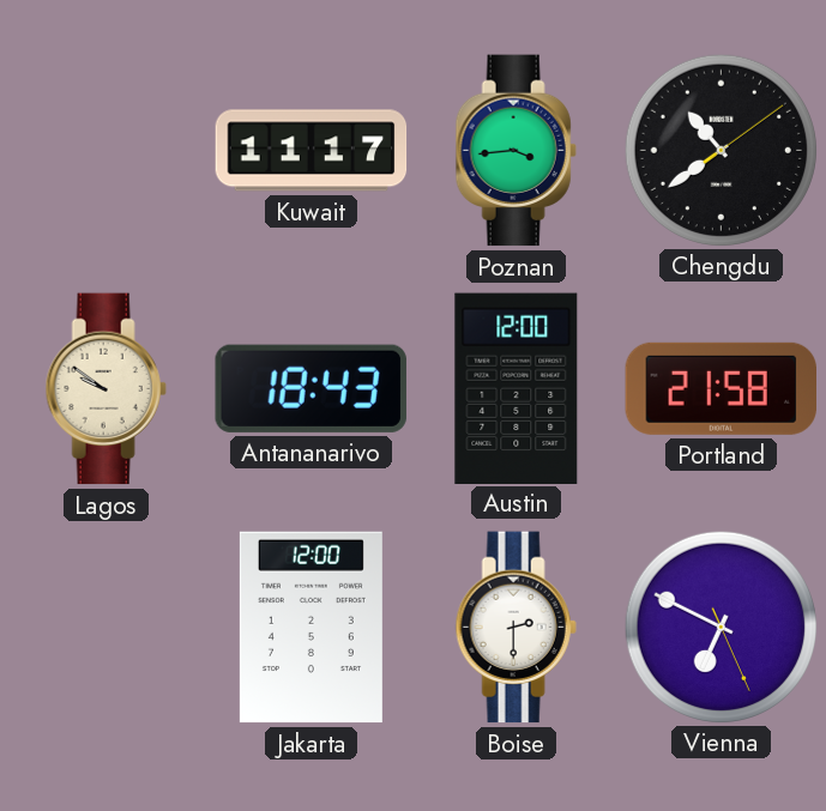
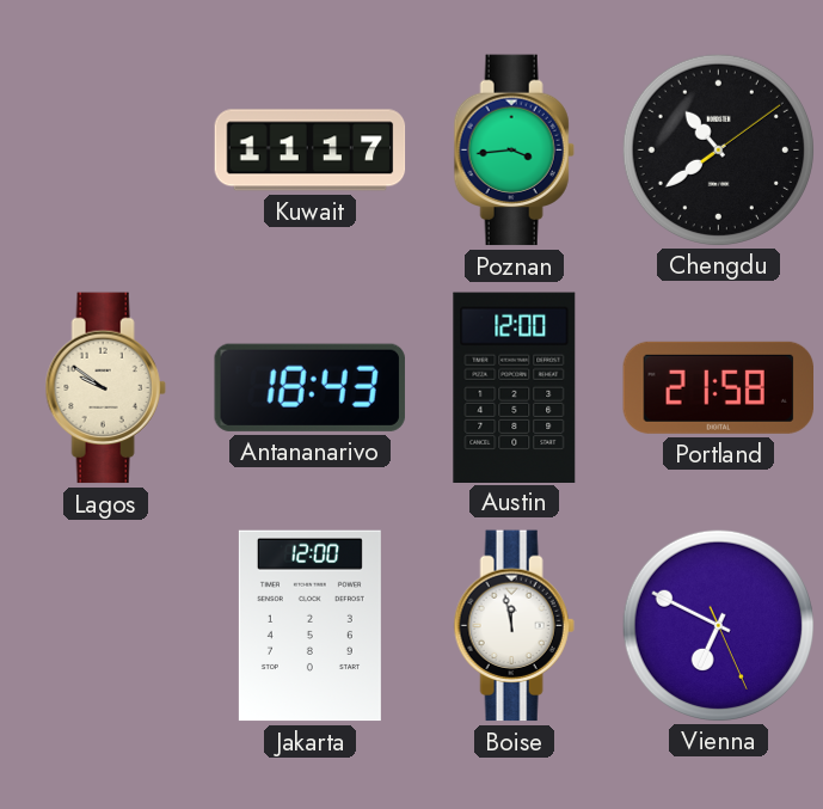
Boise: 2:30 -> 11:58
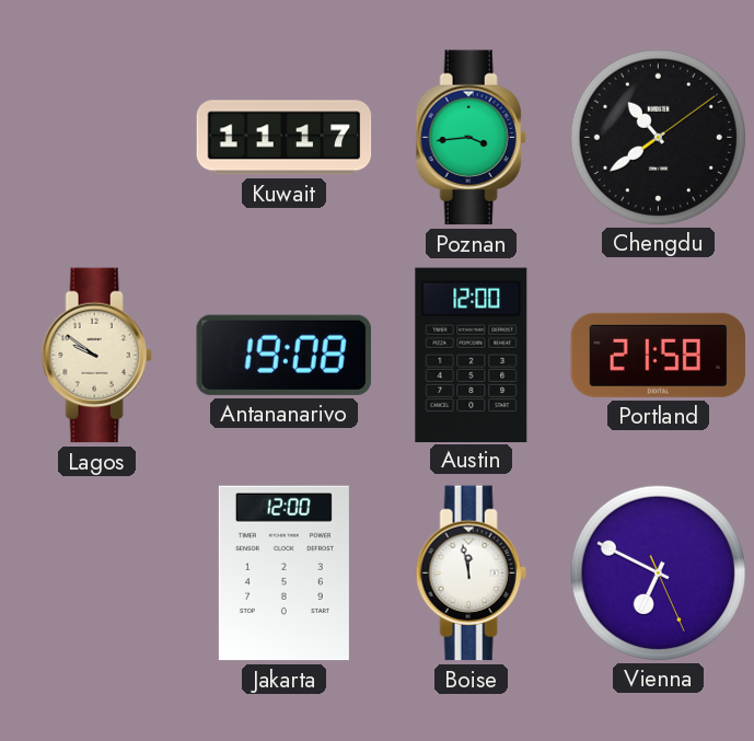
Antananarivo: 18:43 -> 19:08
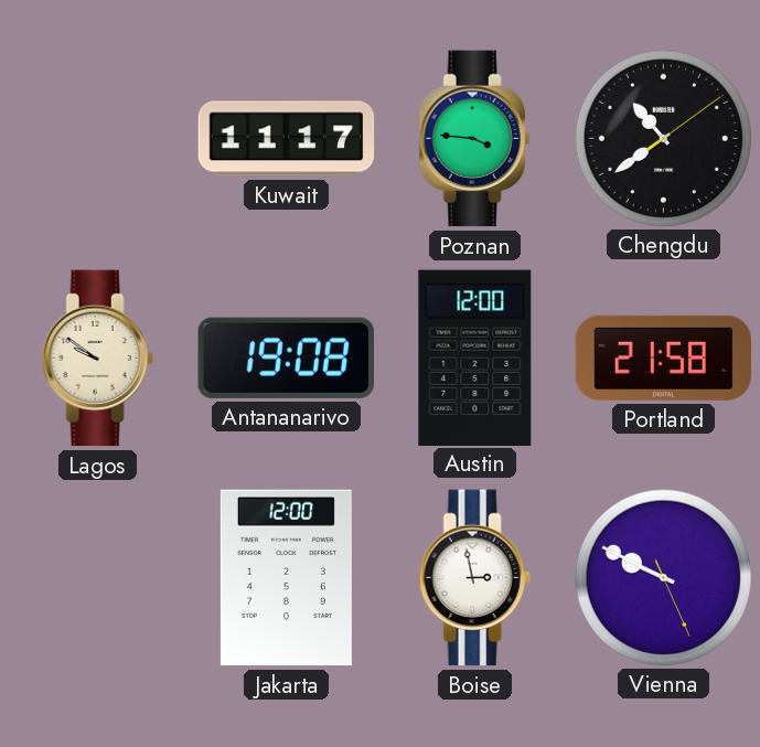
Poznan: 3:44 -> 3:46
Boise: 11:58 -> 2:58
Vienna: 6:49 -> 9:49
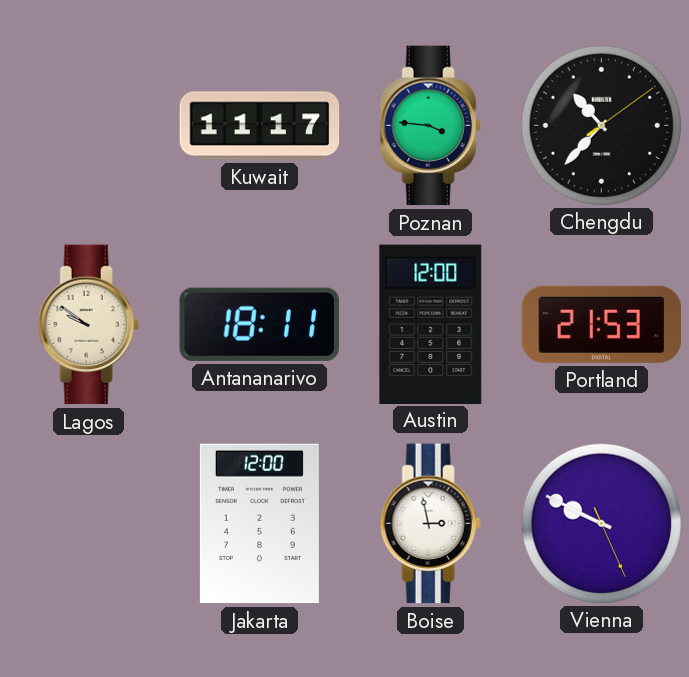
Chengdu: 10:39 -> 10:37
Antananarivo: 19:08 -> 18:11
Portland: 21:58 -> 21:53
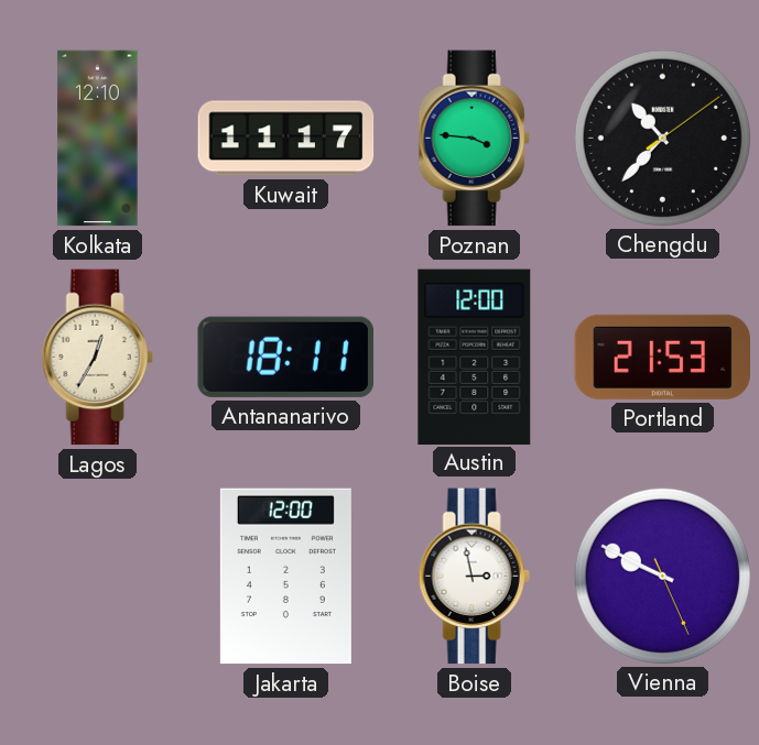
Kolkata: none -> 12:10
Lagos: 9:51 -> 12:35
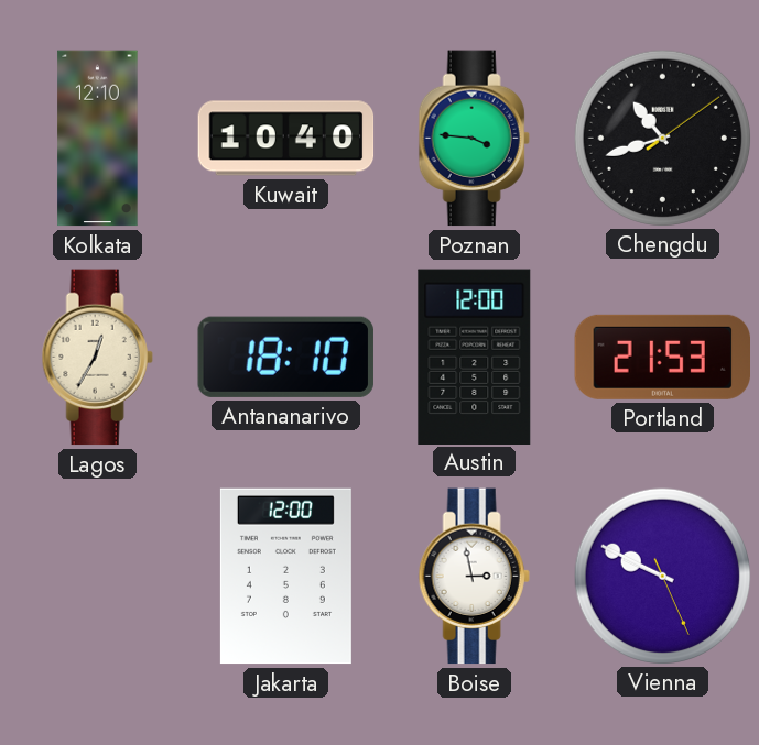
Kuwait: 11:17 -> 10:40
Chengdu: 10:37 -> 10:42
Antananarivo: 18:11 -> 18:10
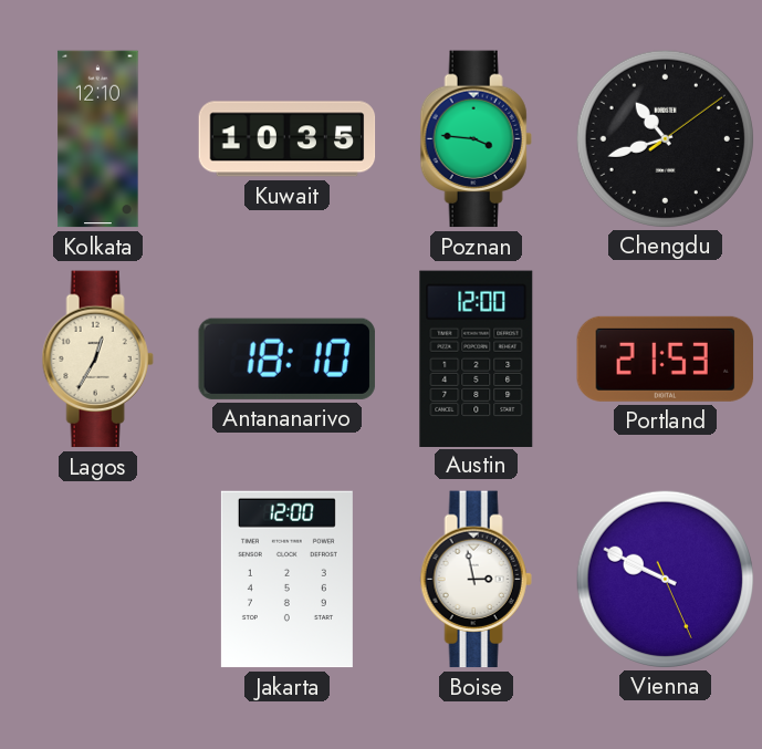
Kuwait: 10:40 -> 10:35
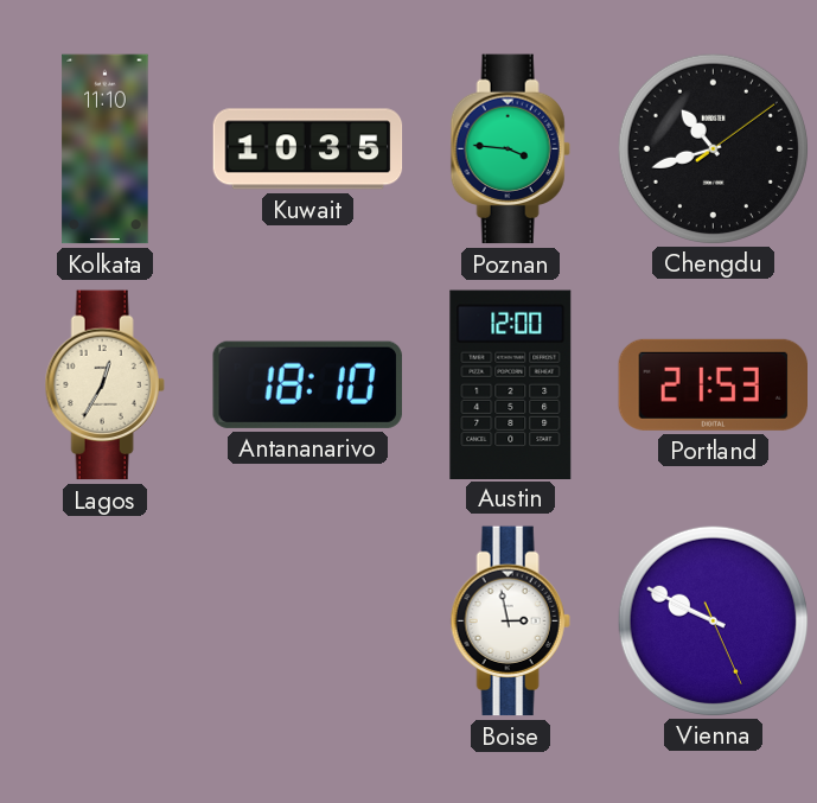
Kolkata: 12:10 -> 11:10
Jakarta: 12:00 -> none
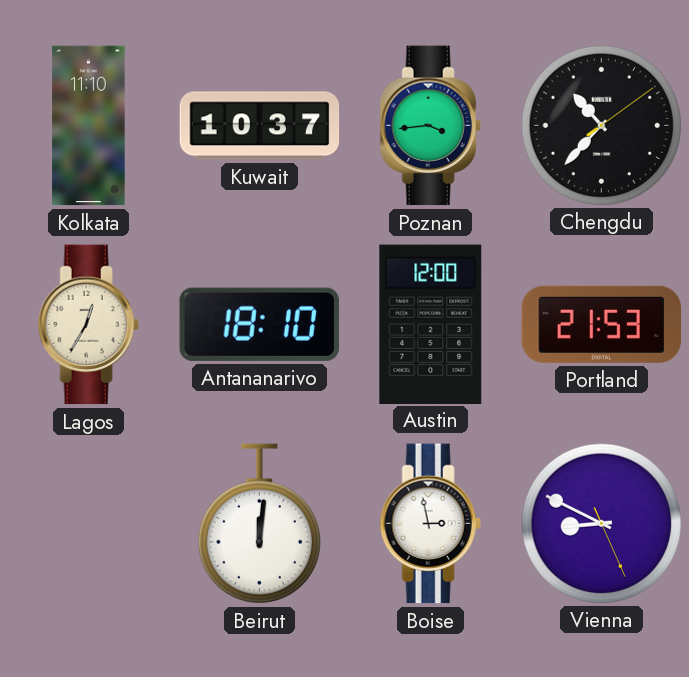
Kuwait: 10:35 -> 10:37
Poznan: 3:46 -> 3:44
Chengdu: 10:42 -> 10:37
Beirut: none -> 12:01
Vienna: 9:49 -> 8:49
